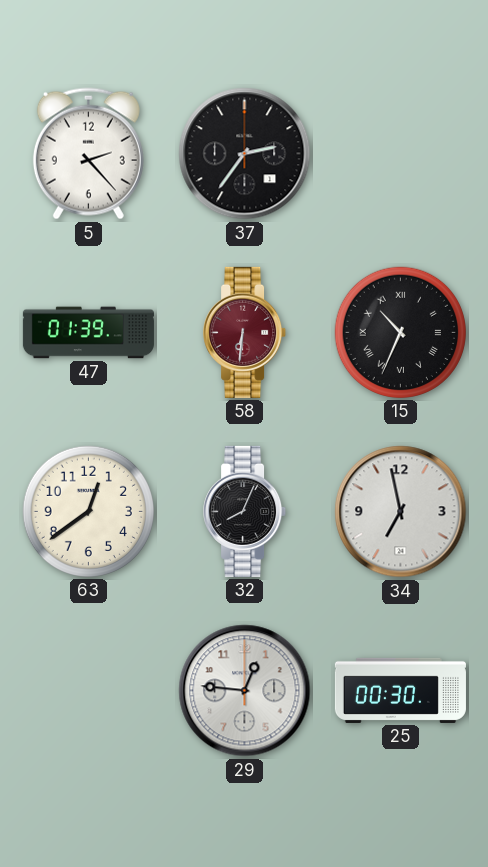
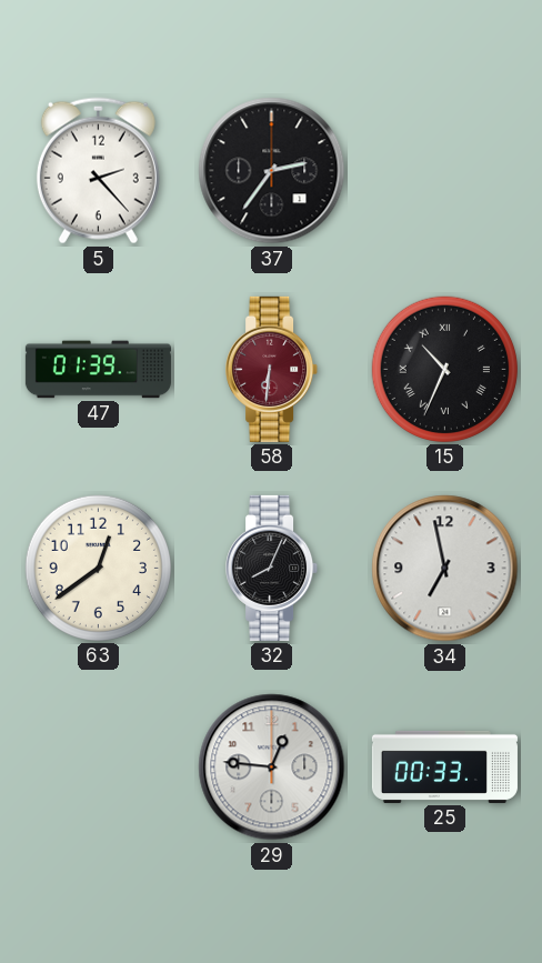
25: 00:30 -> 00:33
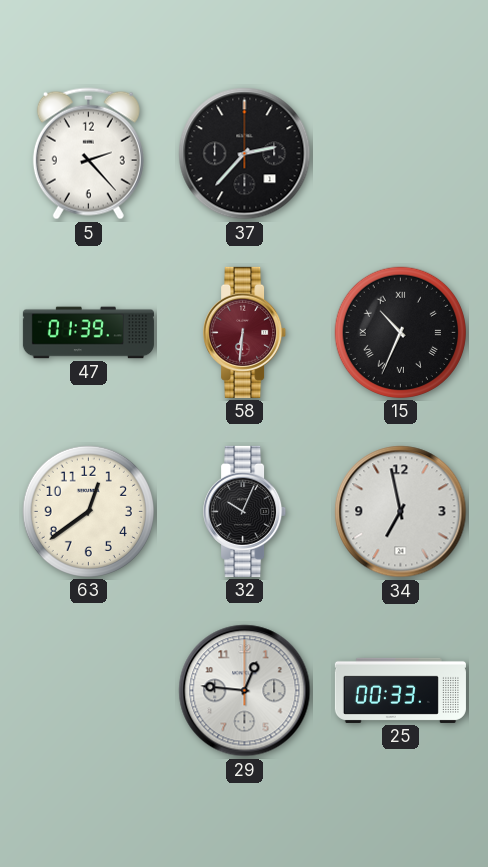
37: 2:36 -> 2:37
32: 8:04 -> 10:04
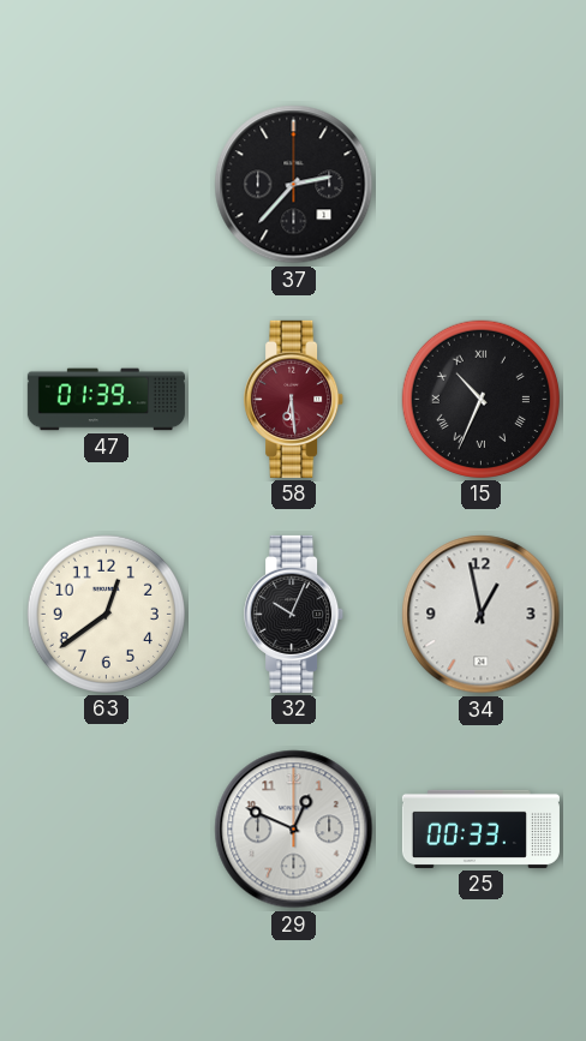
5: 2:23 -> none
58: 6:31 -> 6:29
34: 6:58 -> 12:58
29: 12:46 -> 12:49
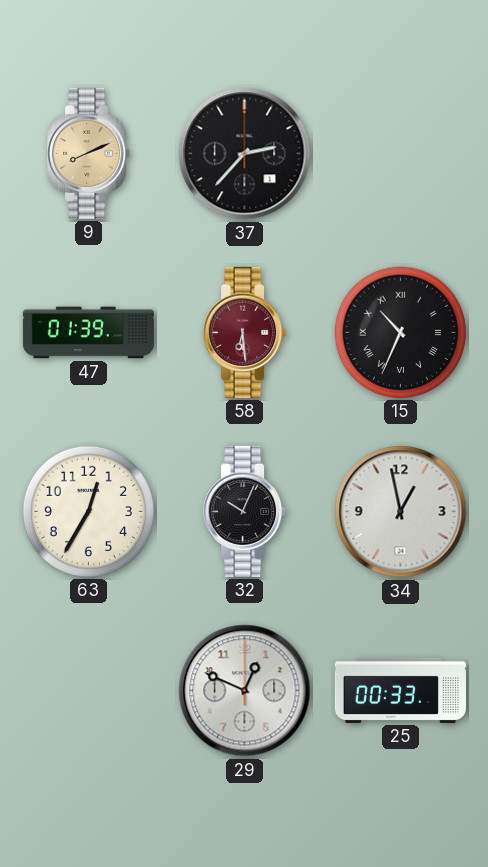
9: none -> 8:11
63: 12:39 -> 12:35
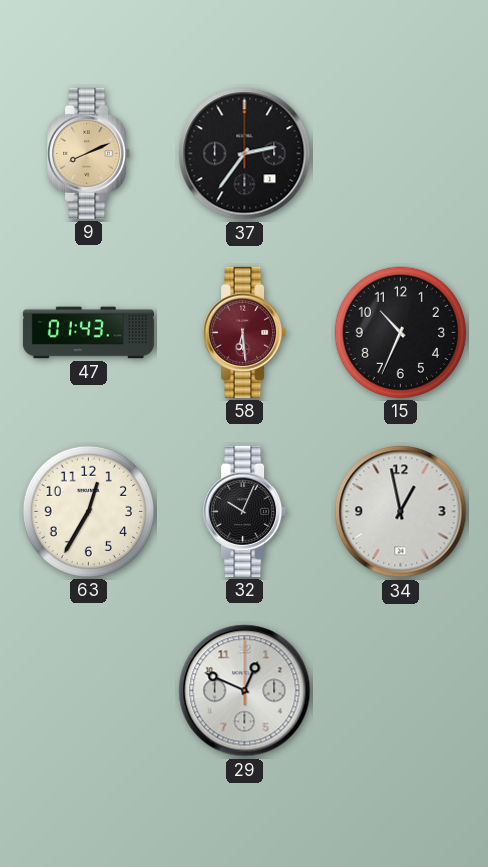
37: 2:37 -> 2:36
47: 01:39 -> 01:43
15 numerals: Roman -> Arabic
25: 00:33 -> none
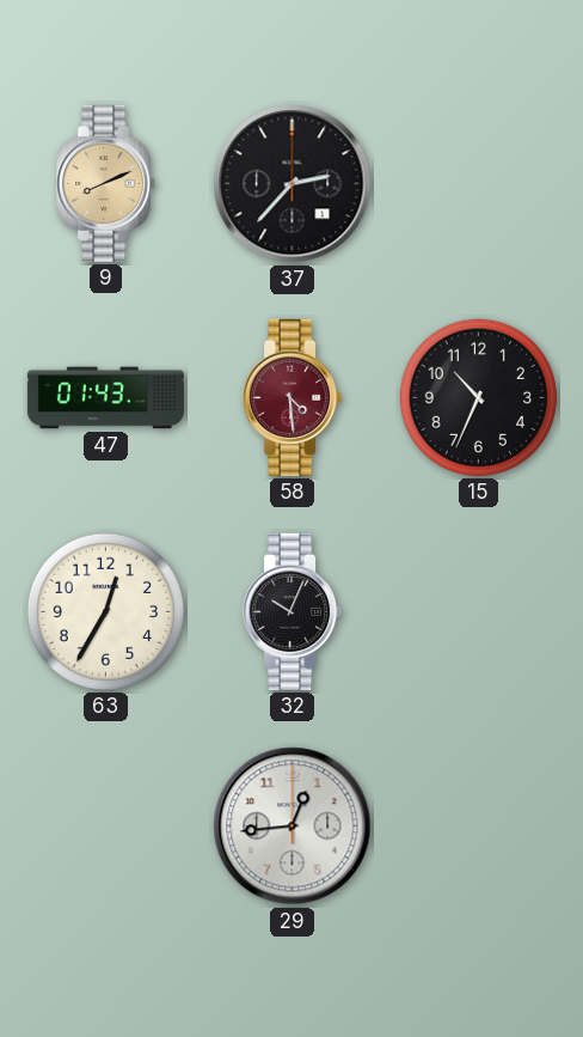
37: 2:36 -> 2:37
58: 6:29 -> 4:29
34: 12:58 -> none
29: 12:49 -> 12:44
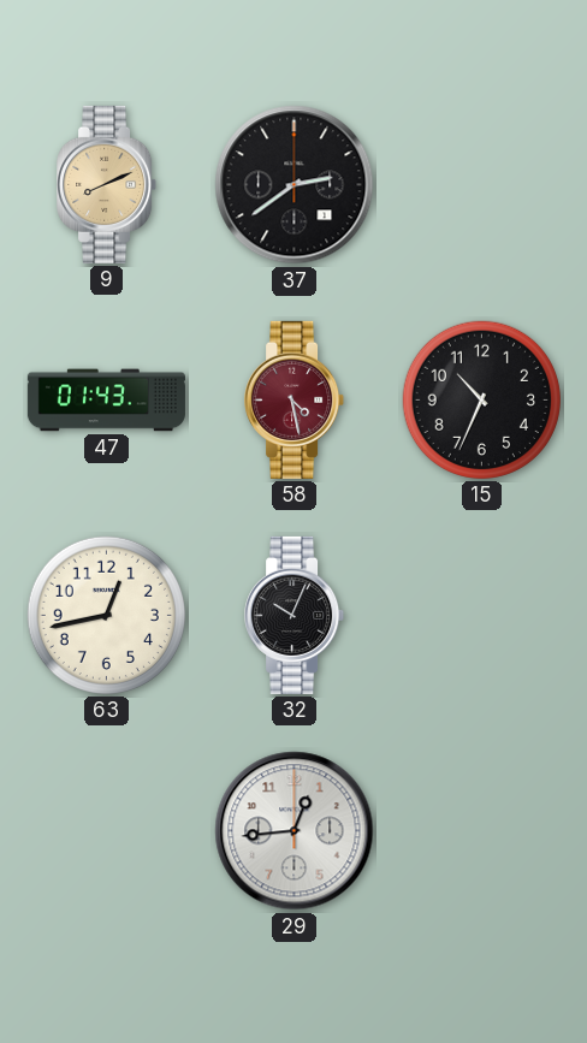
37: 2:37 -> 2:39
58: 4:29 -> 4:28
63: 12:35 -> 12:43
